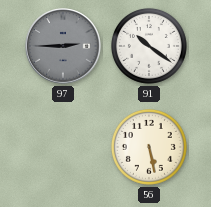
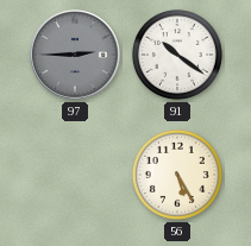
56: 5:28 -> 5:25
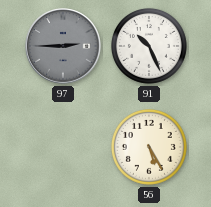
91: 10:21 -> 10:26
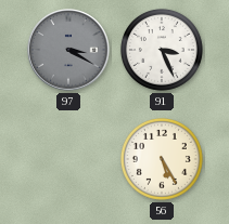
97: 2:45 -> 3:20
91: 10:26 -> 3:26
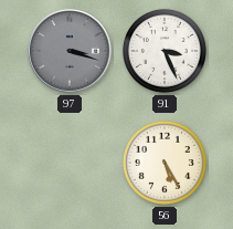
97: 3:20 -> 3:18
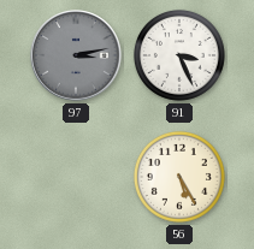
97: 3:18 -> 3:13
